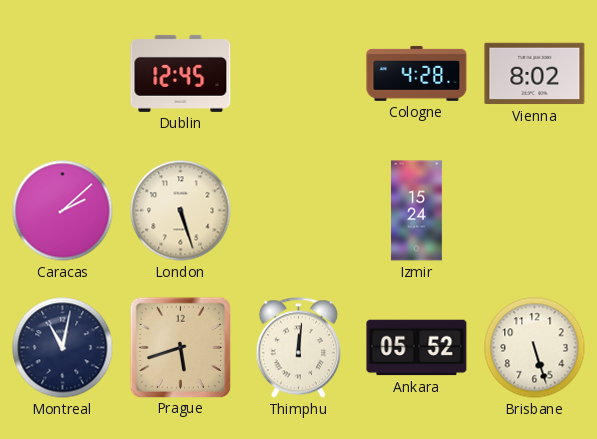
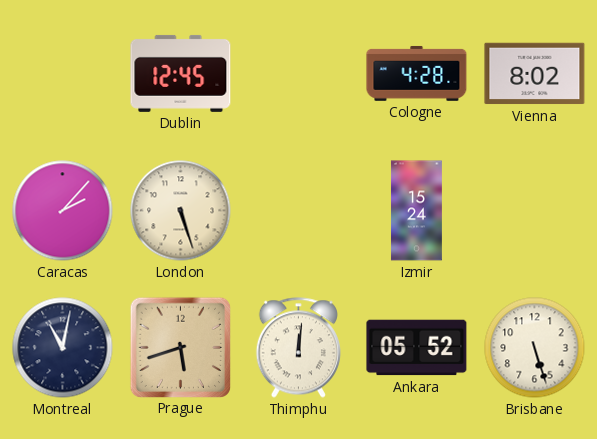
Caracas: 2:08 -> 2:07
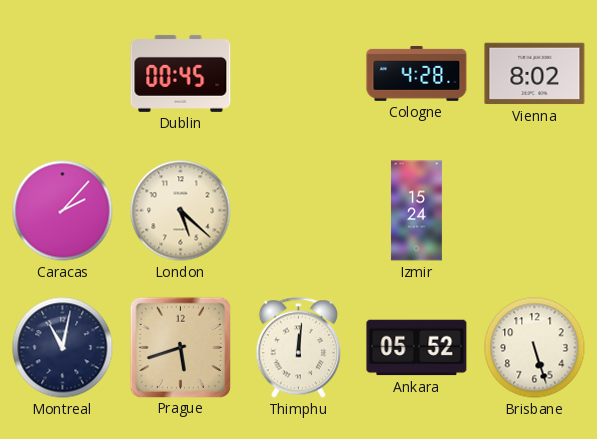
Dublin: 12:45 -> 00:45
London: 5:27 -> 5:22
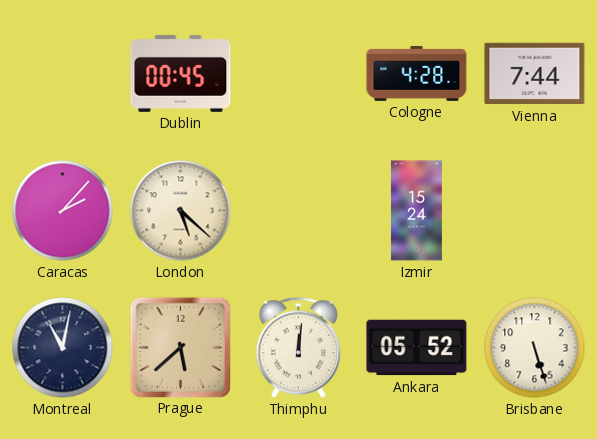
Vienna: 8:02 -> 7:44
Prague: 5:42 -> 5:38
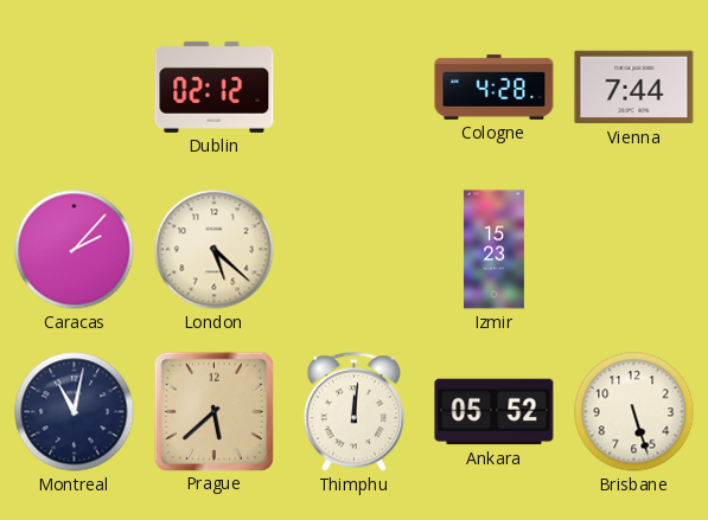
Dublin: 00:45 -> 02:12
Izmir: 15:24 -> 15:23
